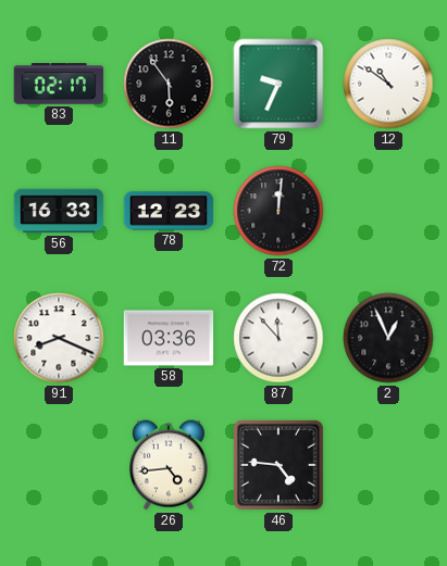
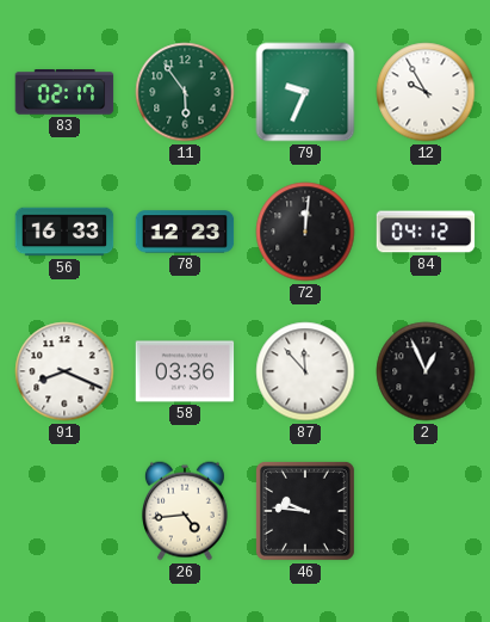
11 dial: black -> green
12: 10:51 -> 9:55
84: none -> 04:12
46: 4:46 -> 9:46
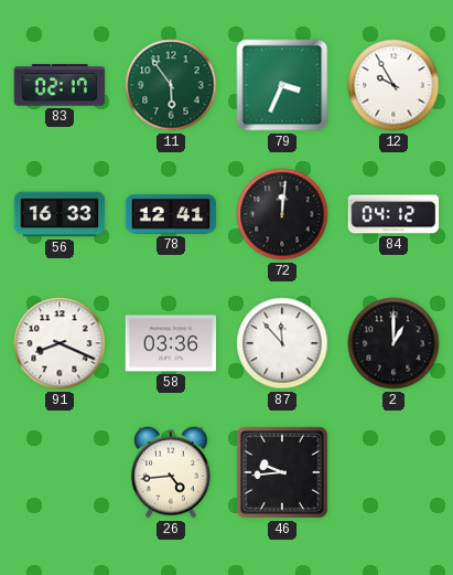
79: 9:34 -> 3:34
78: 12:23 -> 12:41
2: 12:56 -> 1:00
46: 9:46 -> 9:44
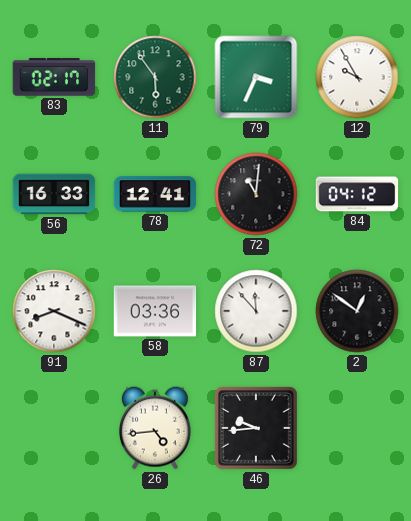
72: 12:01 -> 11:01
2: 1:00 -> 12:51
